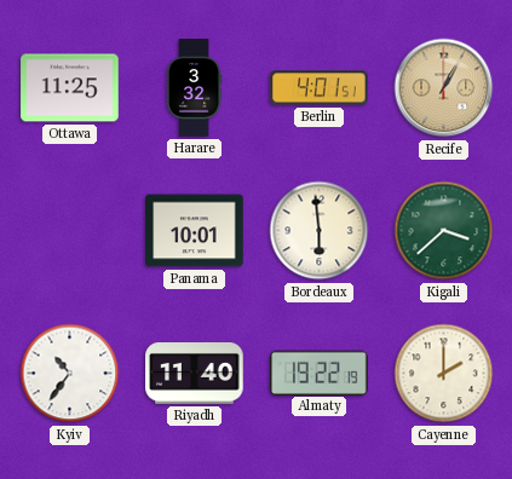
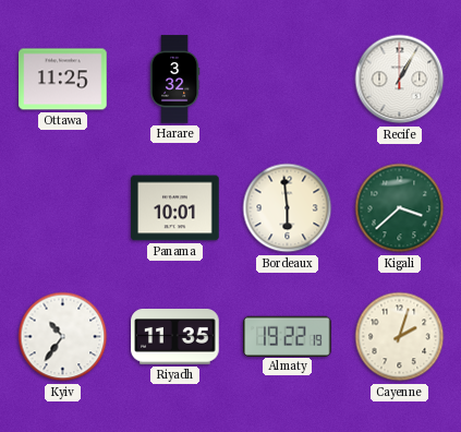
Berlin: 4:01 -> none
Recife dial: champagne -> white
Riyadh: 11:40 -> 11:35
Cayenne: 2:00 -> 2:03
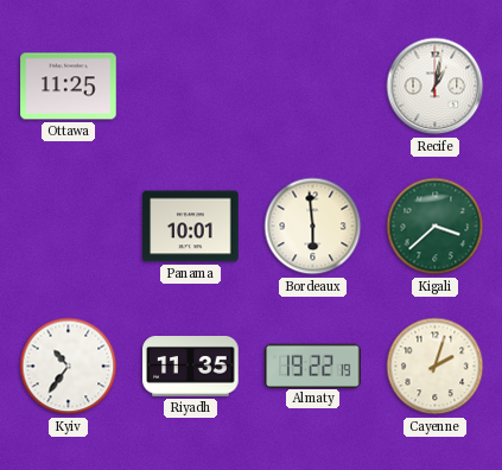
Harare: 3:32 -> none
Recife: 1:05 -> 1:02
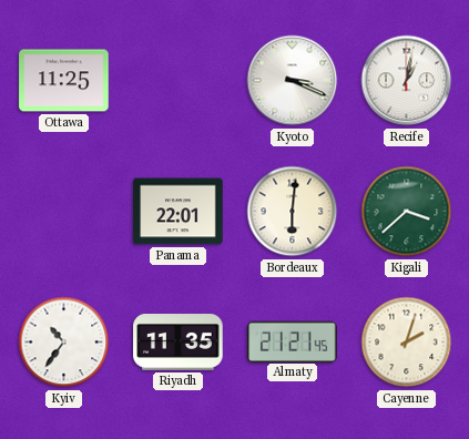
Kyoto: none -> 3:19
Panama: 10:01 -> 22:01
Bordeaux: 5:59 -> 6:01
Almaty: 19:22 -> 21:21
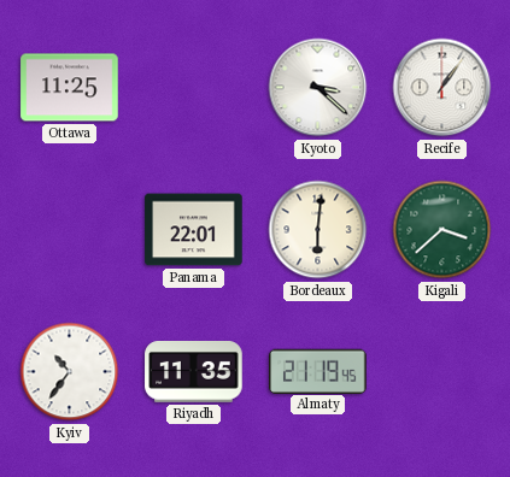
Kyoto: 3:19 -> 3:22
Recife: 1:02 -> 1:06
Almaty: 21:21 -> 21:19
Cayenne: 2:03 -> none
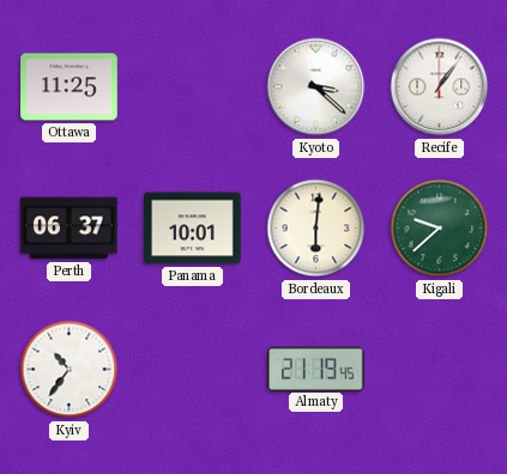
Perth: none -> 06:37
Panama: 22:01 -> 10:01
Kigali: 3:38 -> 9:38
Riyadh: 11:35 -> none
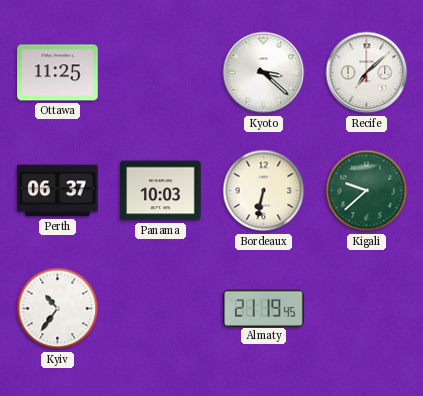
Recife: 1:06 -> 7:08
Panama: 10:01 -> 10:03
Bordeaux: 6:01 -> 6:32
